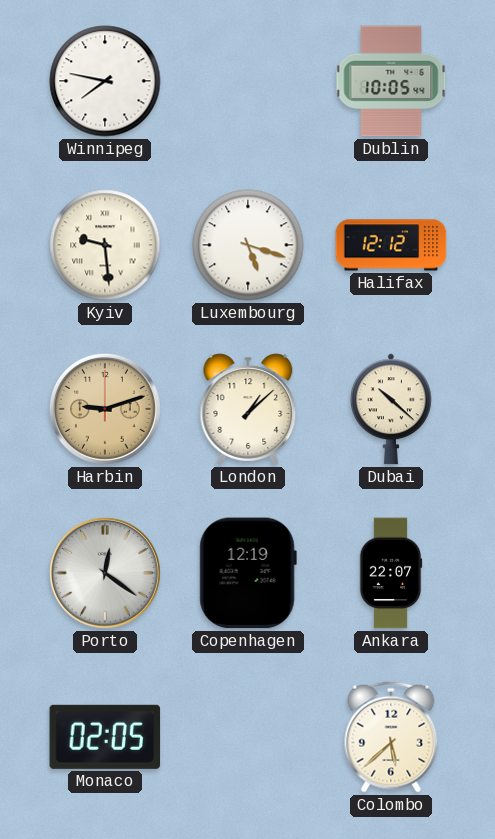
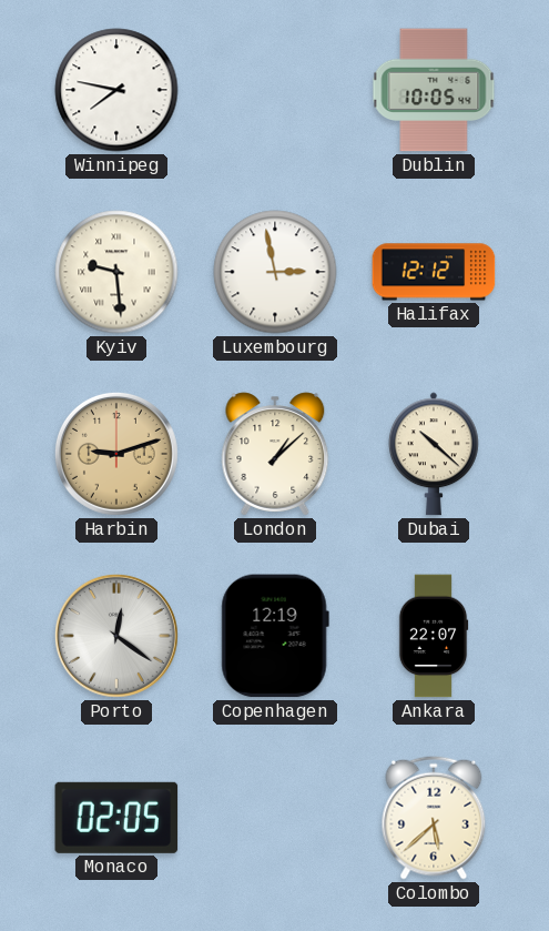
Luxembourg: 5:18 -> 2:58
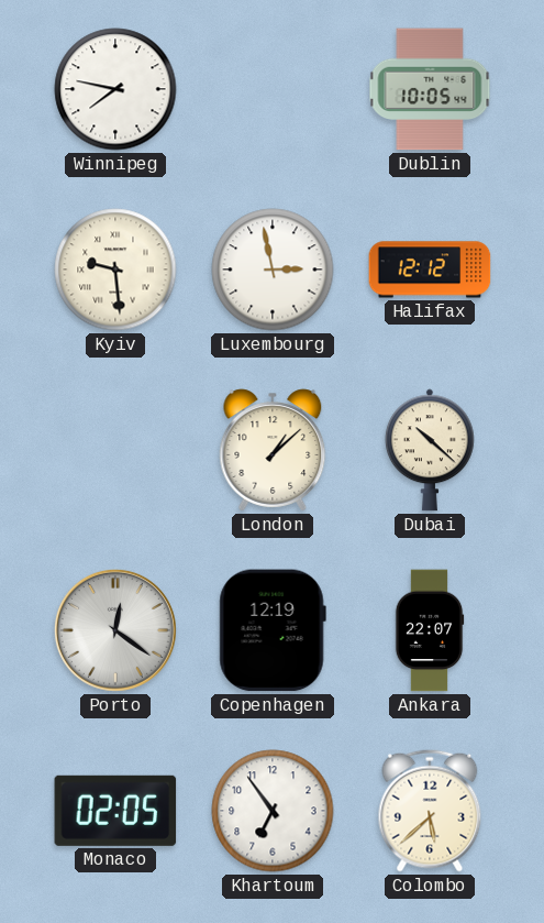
Harbin: 9:12 -> none
Khartoum: none -> 6:54
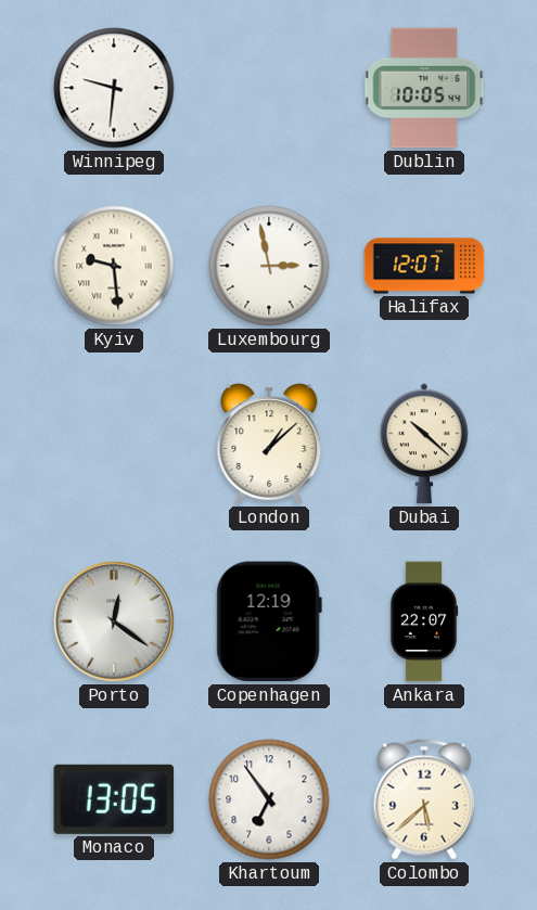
Winnipeg: 7:47 -> 9:31
Halifax: 12:12 -> 12:07
Monaco: 02:05 -> 13:05
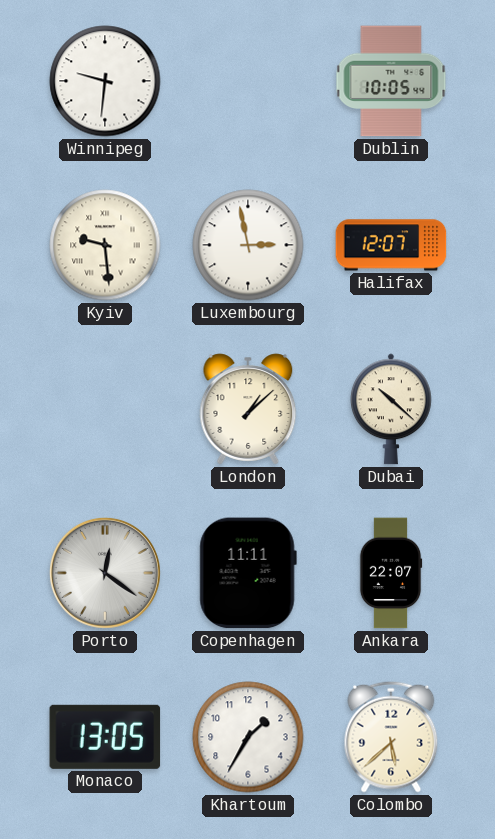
Copenhagen: 12:19 -> 11:11
Khartoum: 6:54 -> 1:35
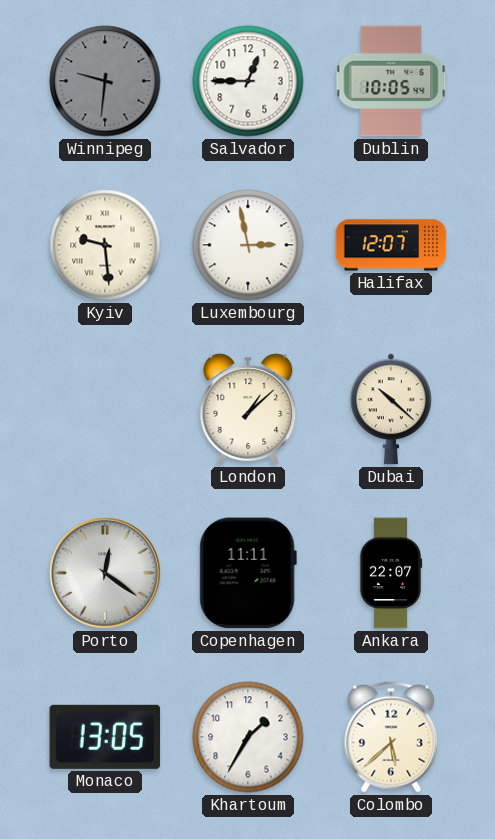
Winnipeg dial: white -> grey
Salvador: none -> 12:45
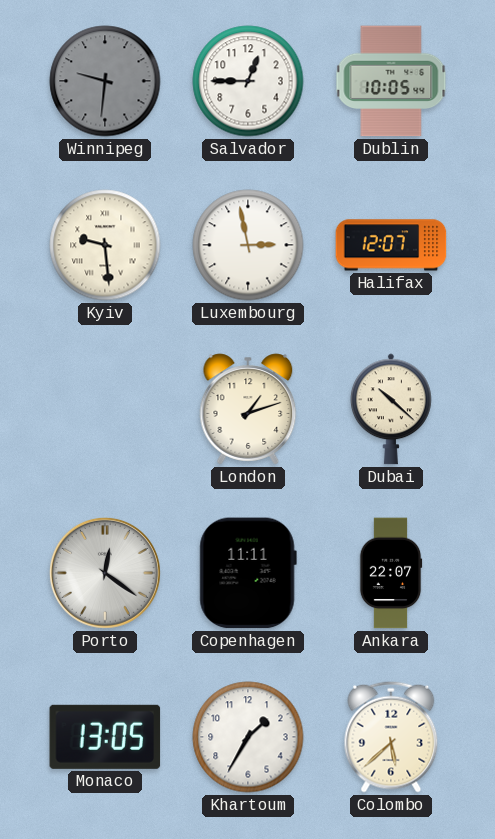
London: 1:08 -> 1:12
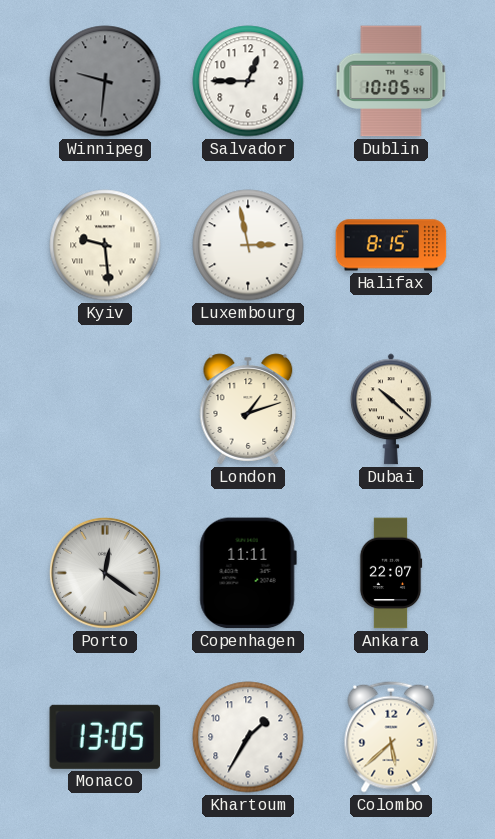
Halifax: 12:07 -> 8:15
